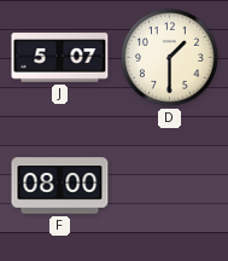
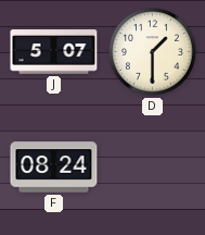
F: 08:00 -> 08:24
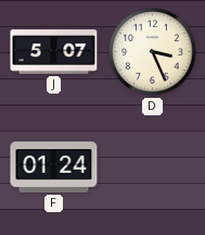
D: 1:30 -> 3:26
F: 08:24 -> 01:24
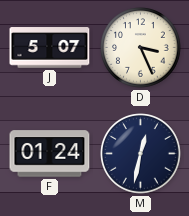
M: none -> 12:32
